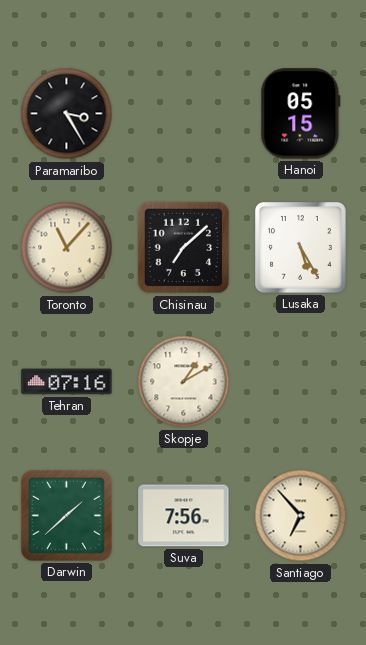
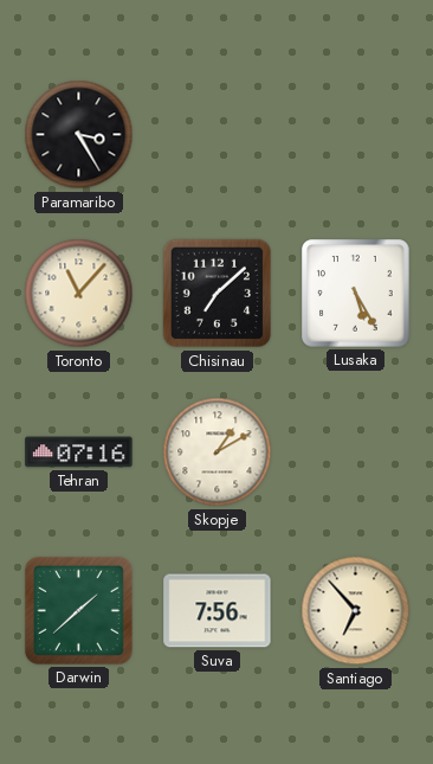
Hanoi: 05:15 -> none
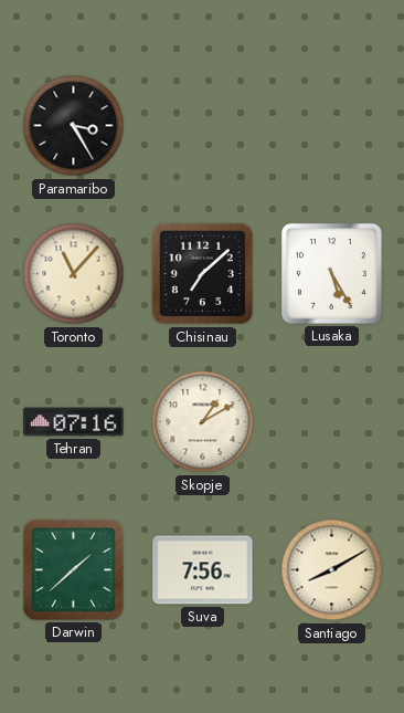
Santiago: 6:53 -> 8:10
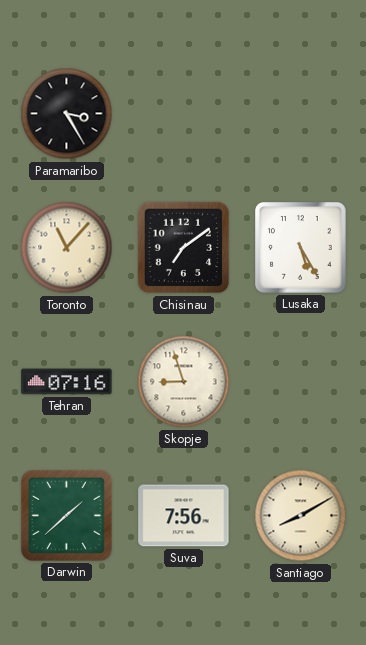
Chisinau: 7:08 -> 7:09
Skopje: 1:10 -> 8:57
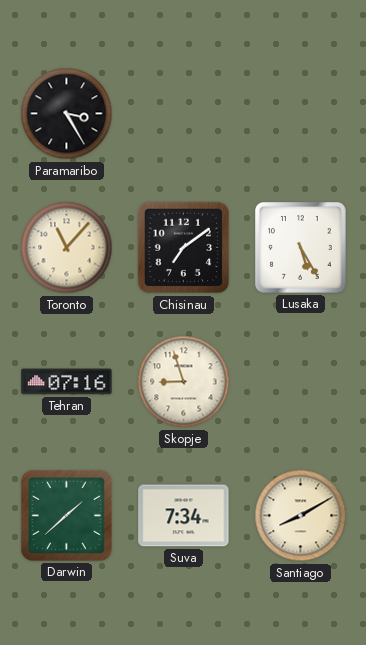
Suva: 7:56 -> 7:34
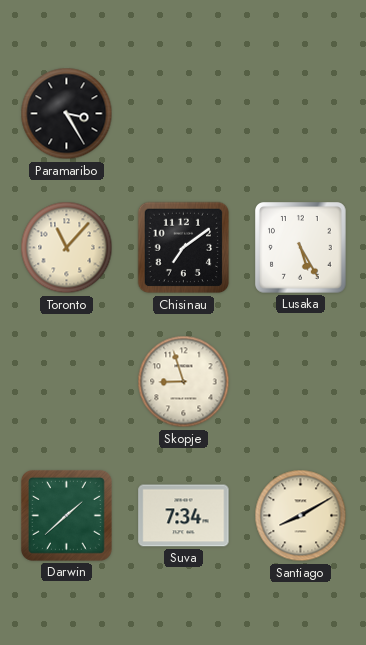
Tehran: 07:16 -> none
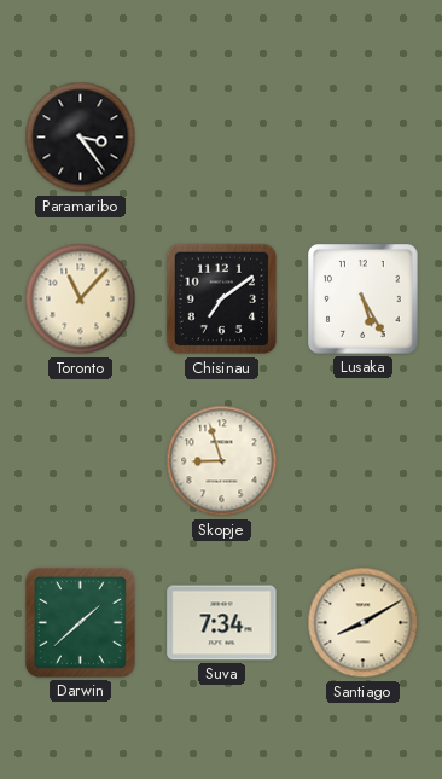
Paramaribo: 3:25 -> 3:24
